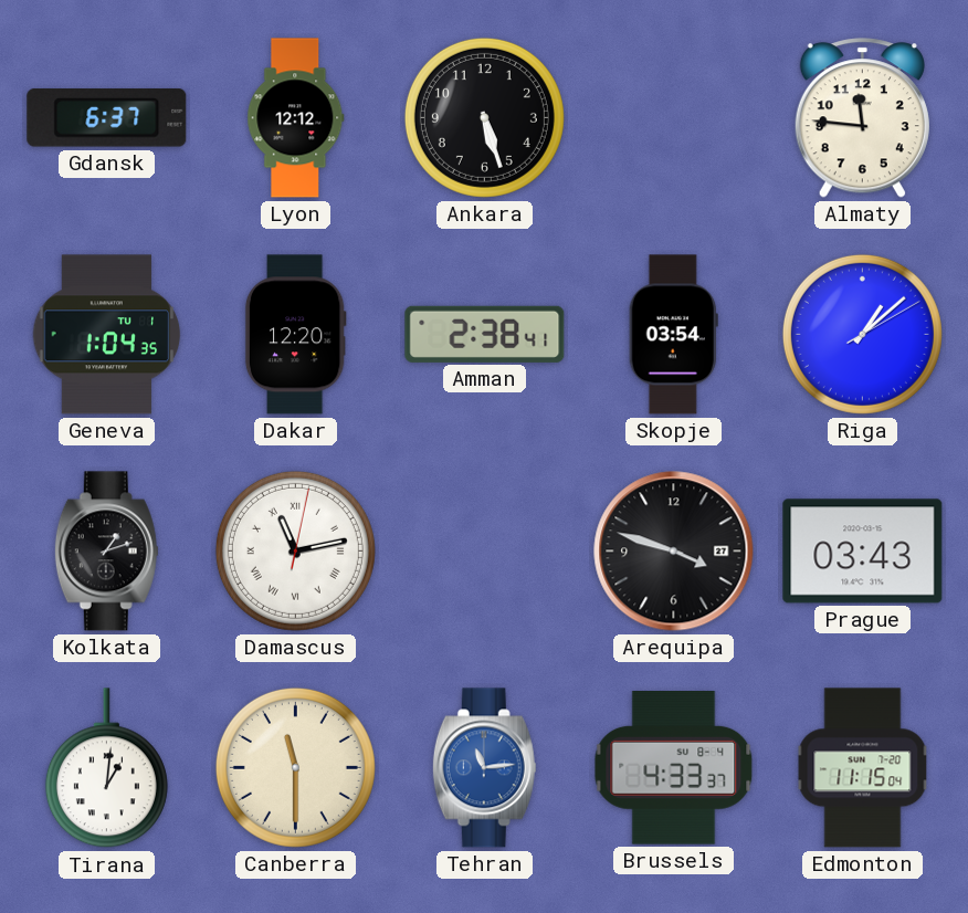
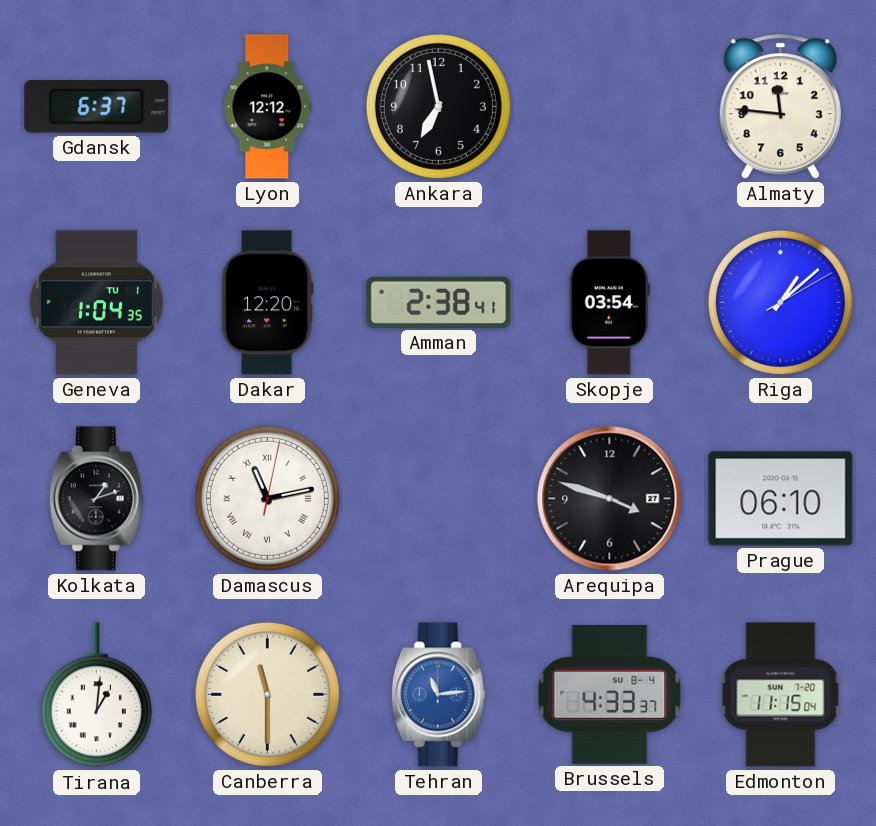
Ankara: 5:27 -> 6:58
Prague: 03:43 -> 06:10
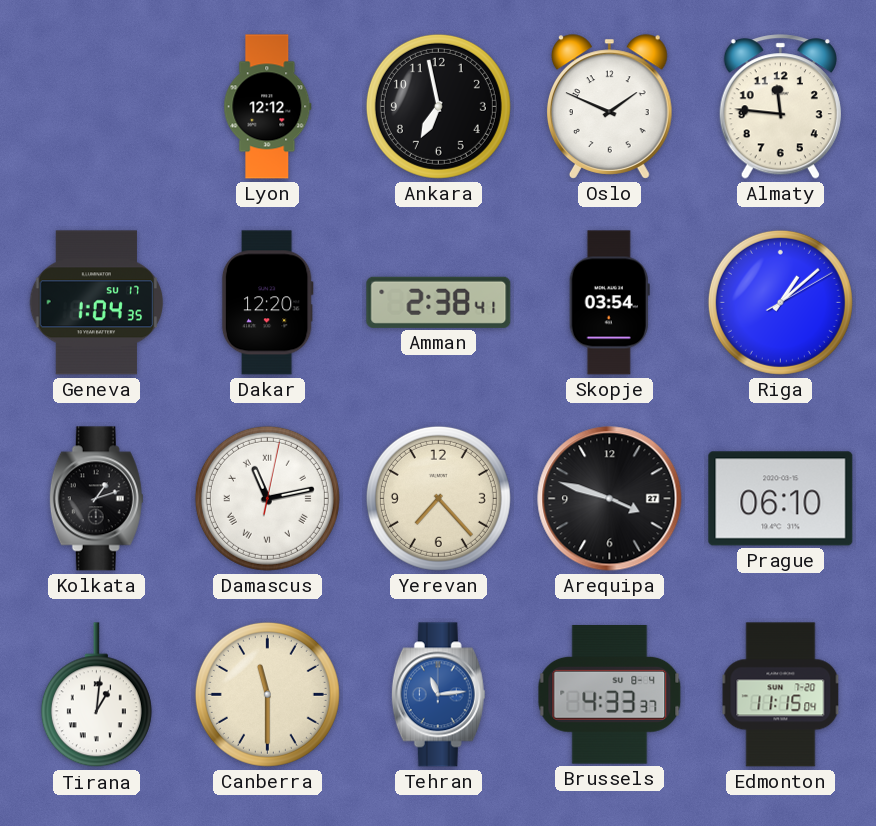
Gdansk: 6:37 -> none
Oslo: none -> 1:49
Geneva date: TU 1 -> SU 17
Yerevan: none -> 7:23
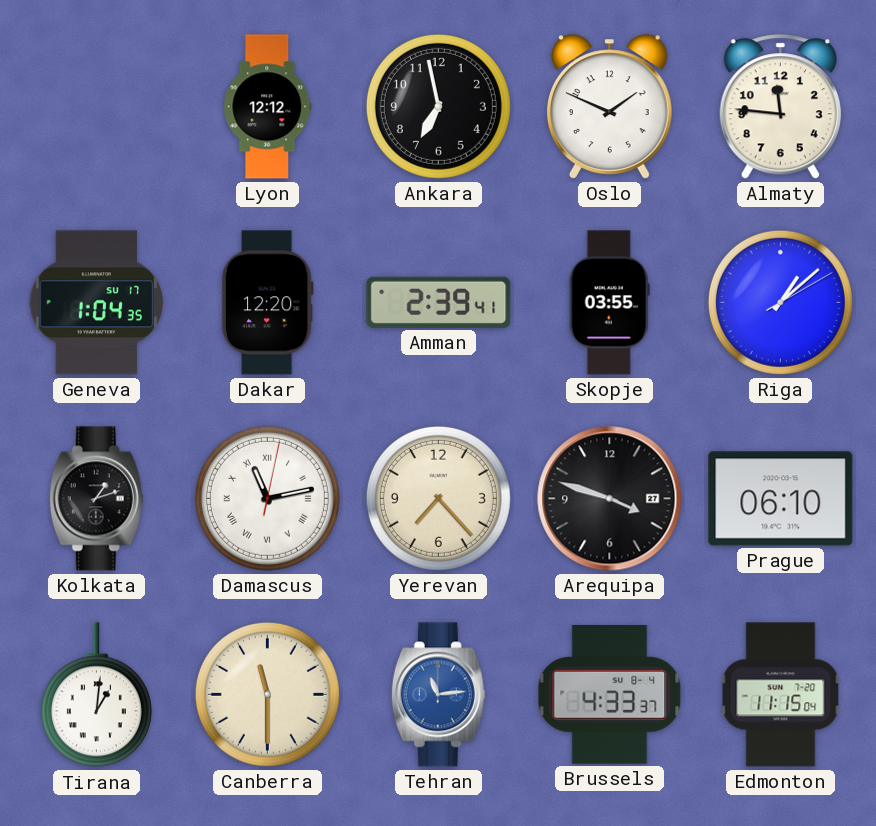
Amman: 2:38 -> 2:39
Skopje: 03:54 -> 03:55
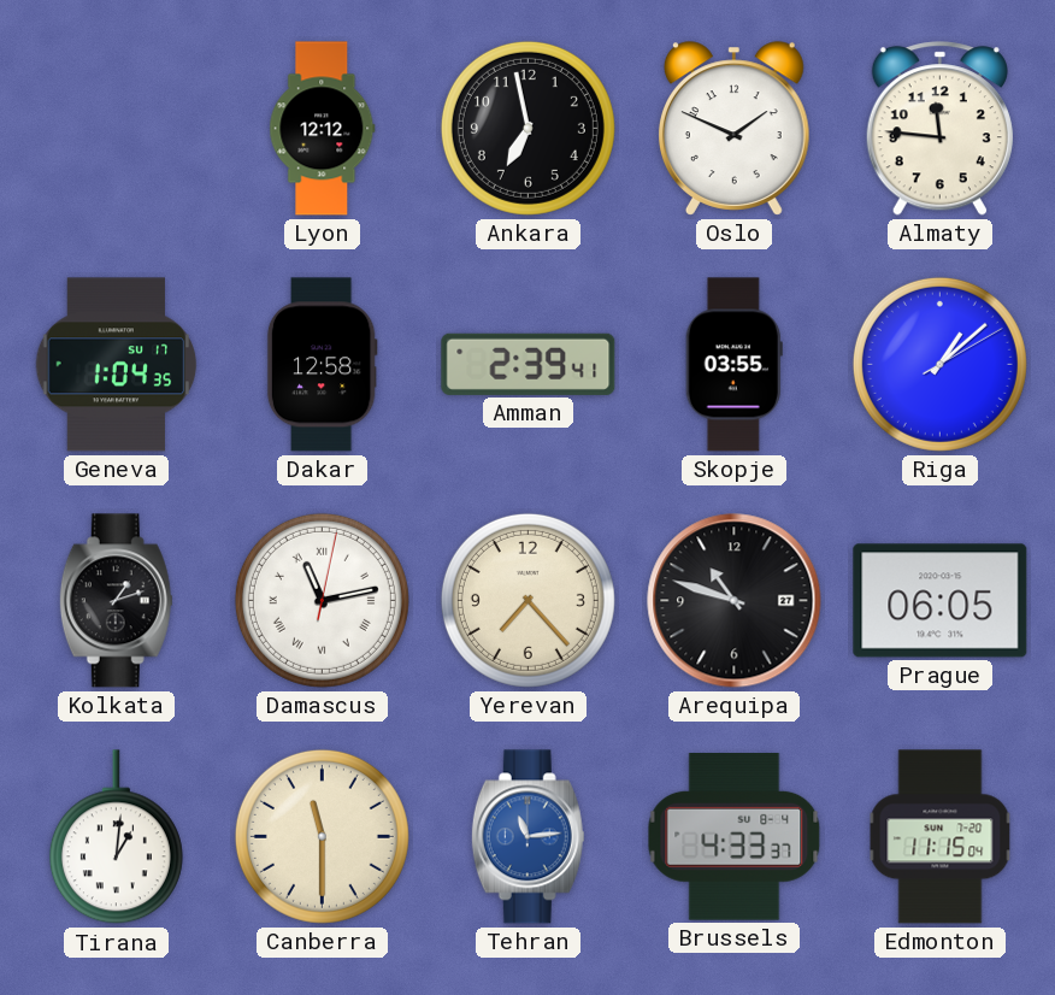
Dakar: 12:20 -> 12:58
Arequipa: 3:48 -> 10:48
Prague: 06:10 -> 06:05
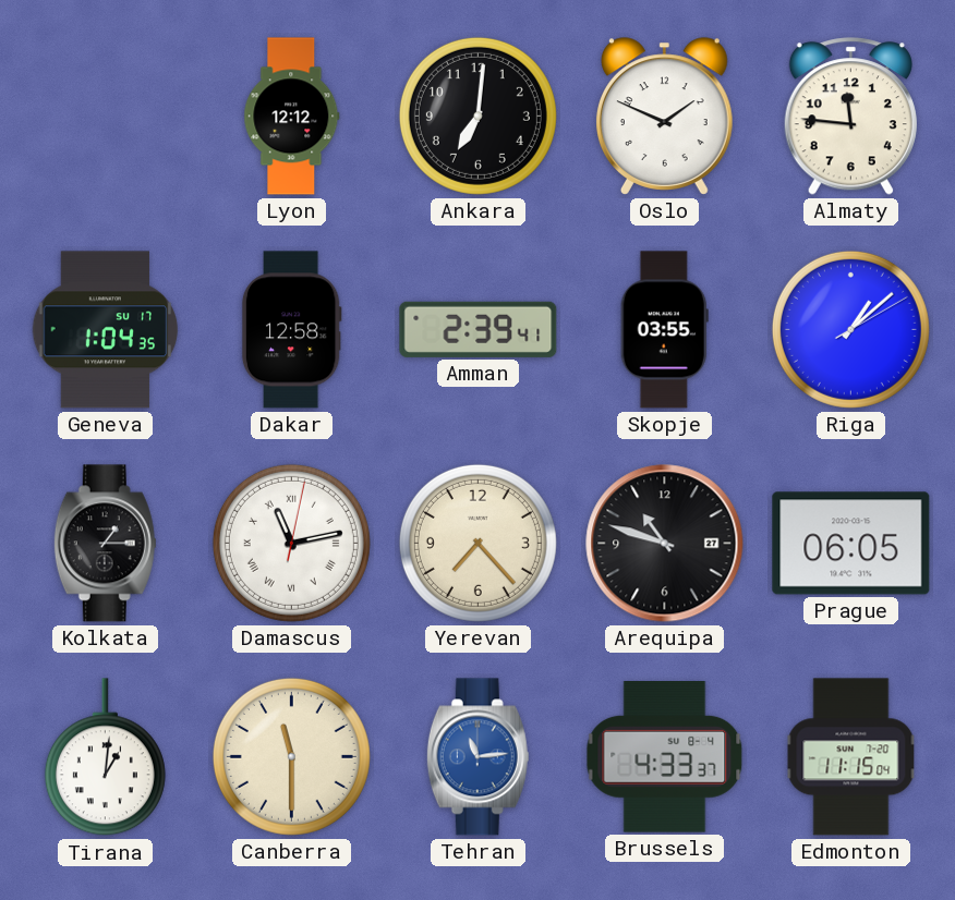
Ankara: 6:58 -> 7:01
Kolkata: 1:12 -> 1:15
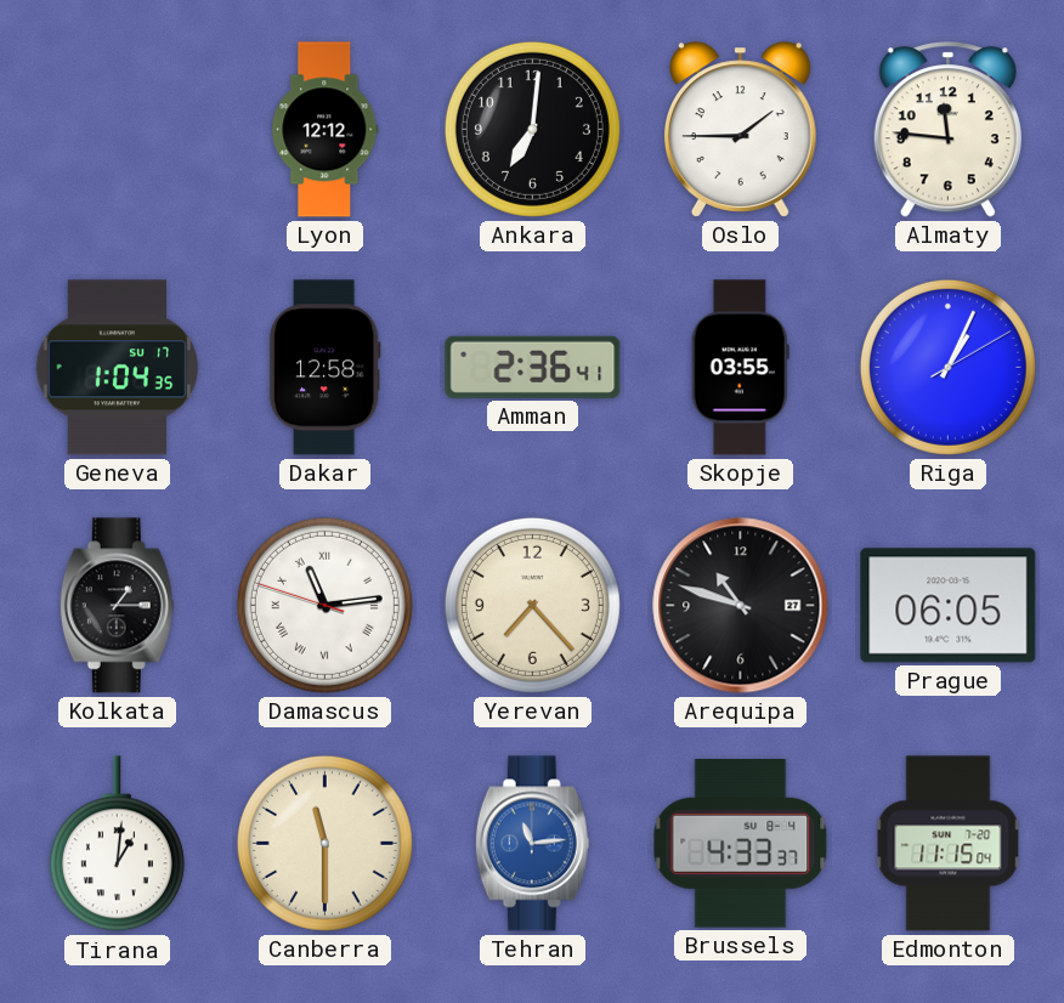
Oslo: 1:49 -> 1:45
Amman: 2:39 -> 2:36
Riga: 1:08 -> 1:04
Damascus: 11:13:02 -> 11:13:48
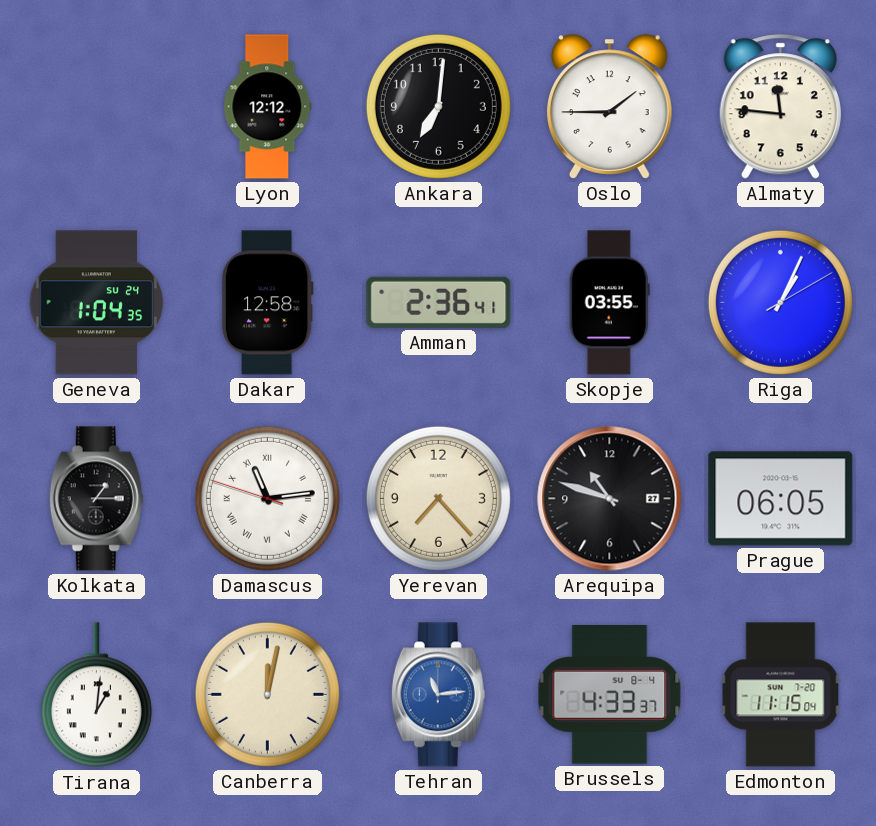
Geneva date: SU 17 -> SU 24
Canberra: 11:30 -> 12:02
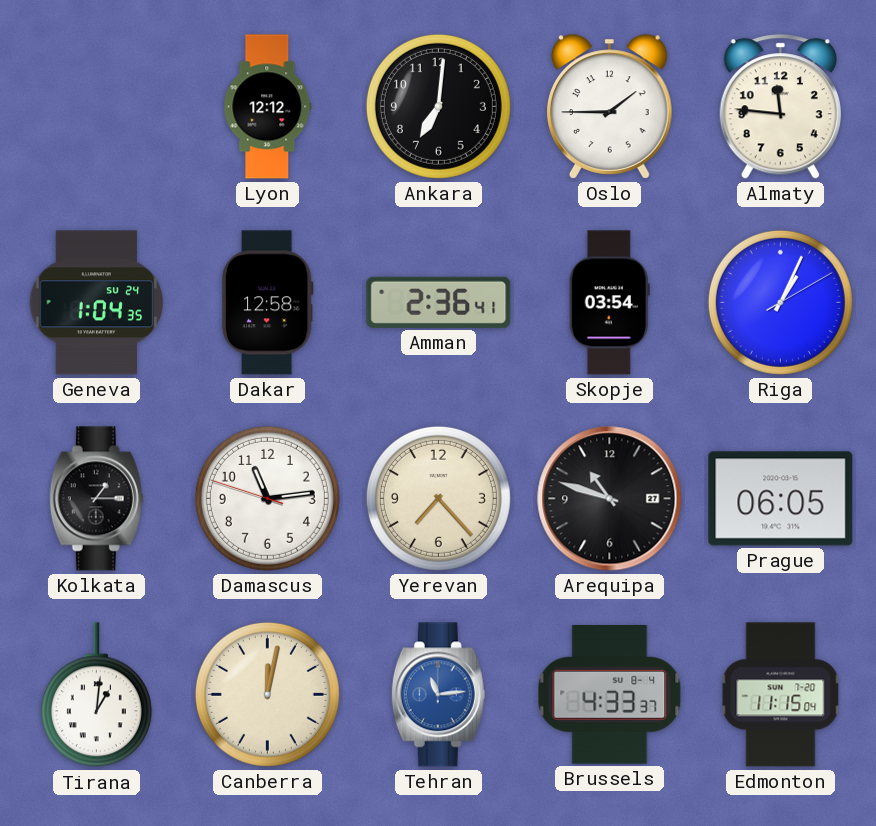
Skopje: 03:55 -> 03:54
Damascus numerals: Roman -> Arabic
